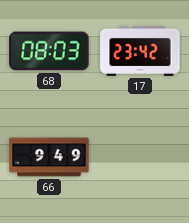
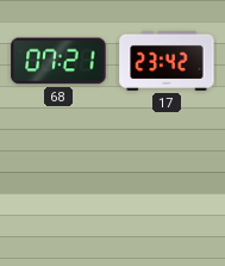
68: 08:03 -> 07:21
66: 9:49 -> none
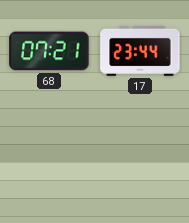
17: 23:42 -> 23:44
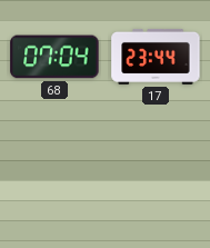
68: 07:21 -> 07:04
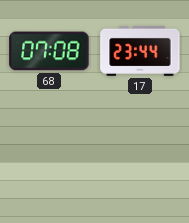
68: 07:04 -> 07:08
